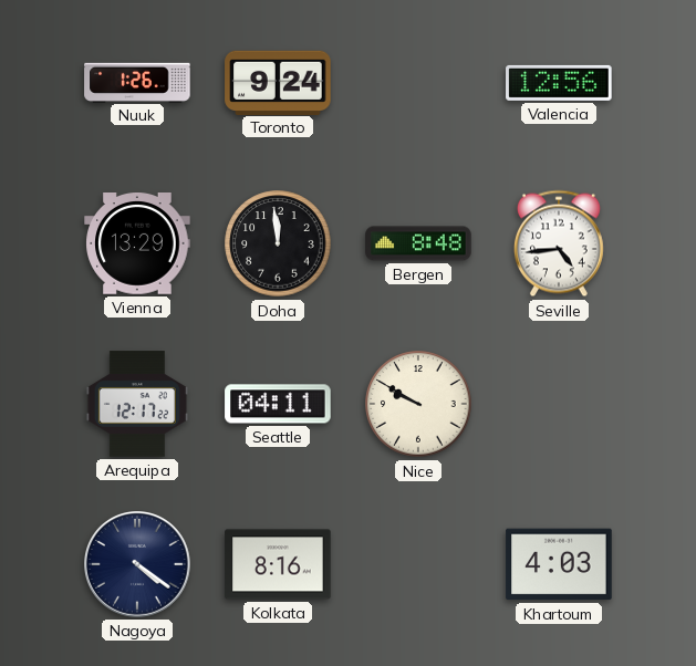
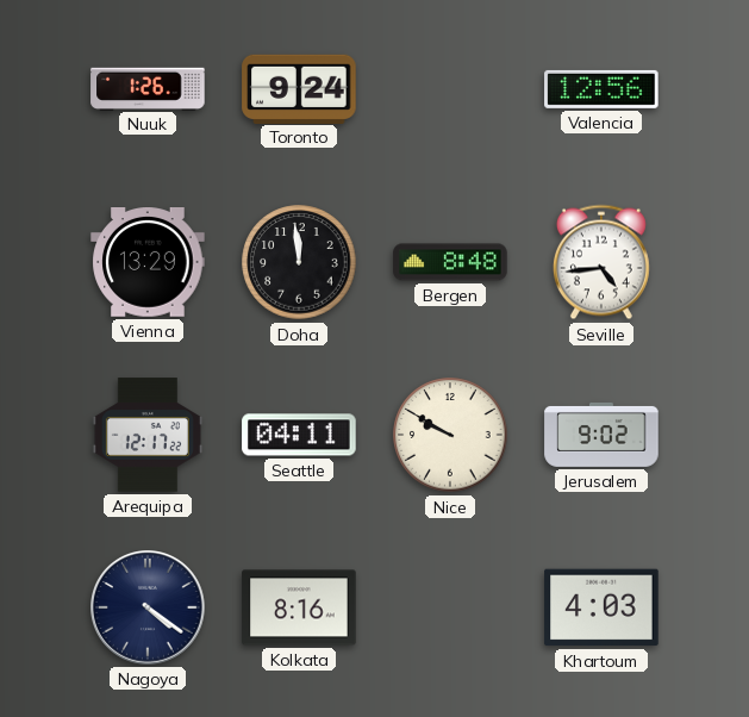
Jerusalem: none -> 9:02
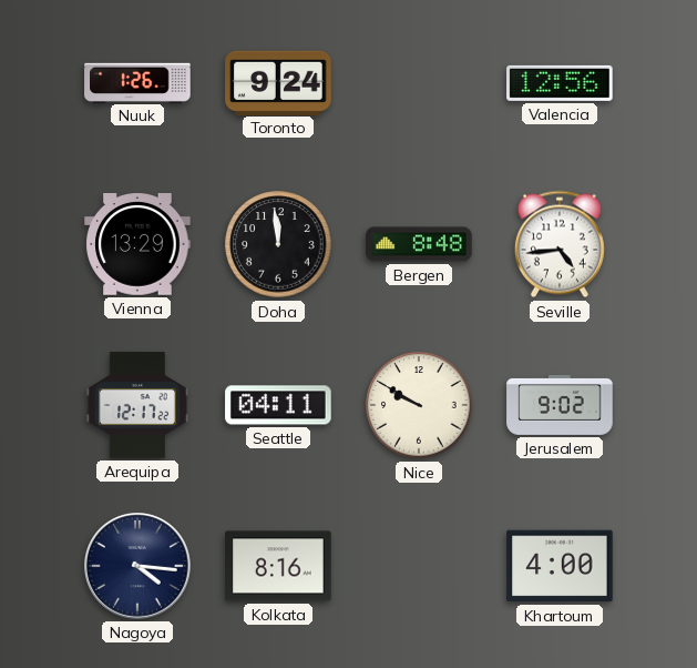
Nagoya: 4:21 -> 4:16
Khartoum: 4:03 -> 4:00
